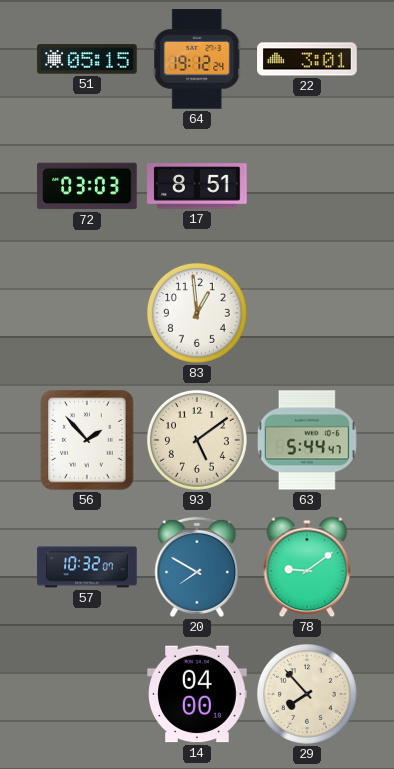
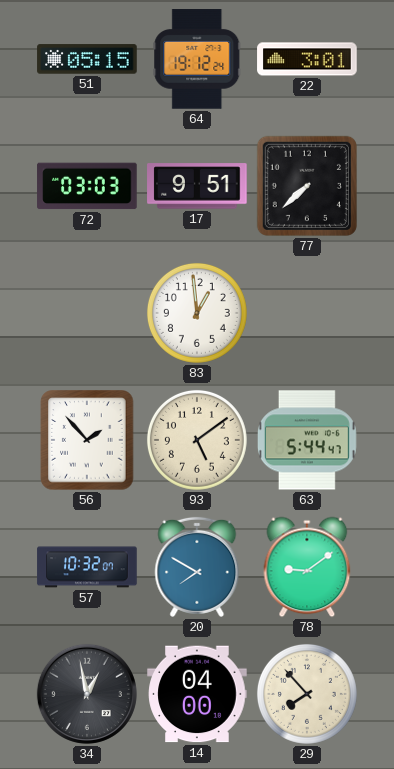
17: 8:51 -> 9:51
77: none -> 7:38
34: none -> 12:58
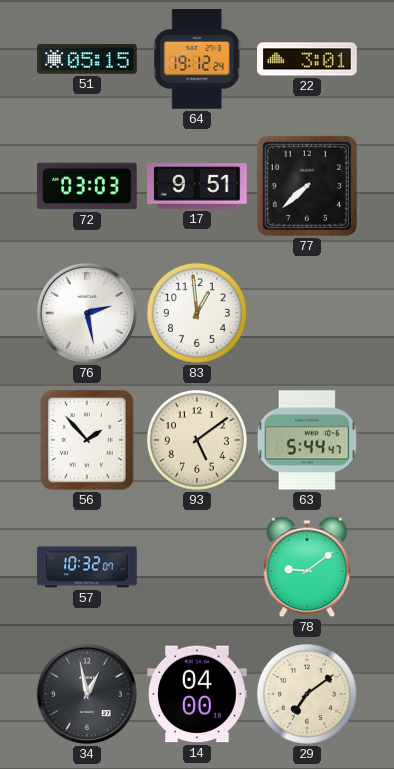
76: none -> 2:28
20: 7:50 -> none
29: 7:53 -> 7:09
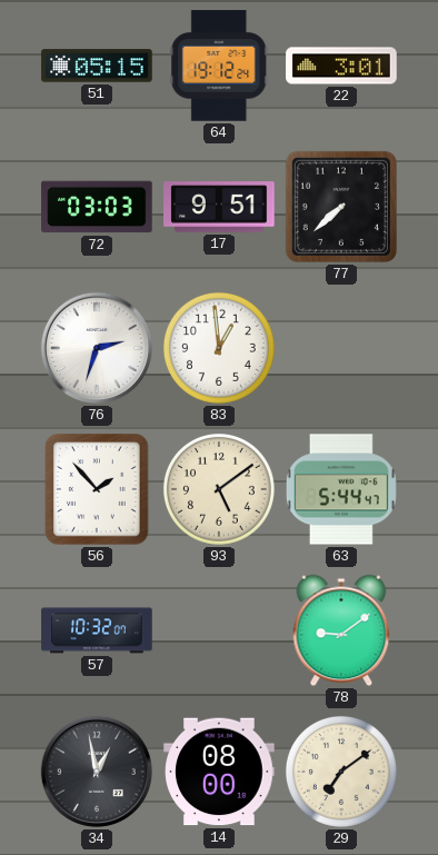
76: 2:28 -> 2:33
14: 04:00 -> 08:00
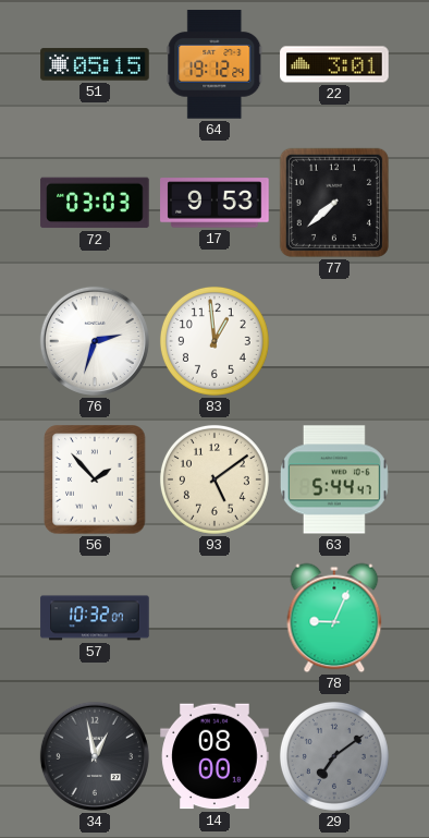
17: 9:51 -> 9:53
78: 9:09 -> 9:04
29 dial: cream -> grey
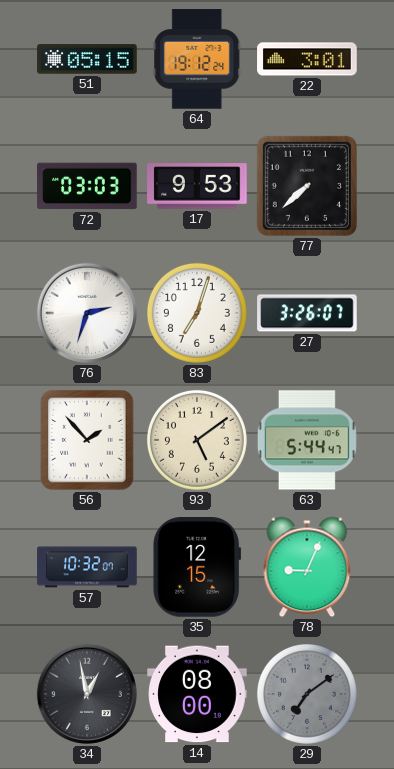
83: 12:59 -> 7:03
27: none -> 3:26
35: none -> 12:15
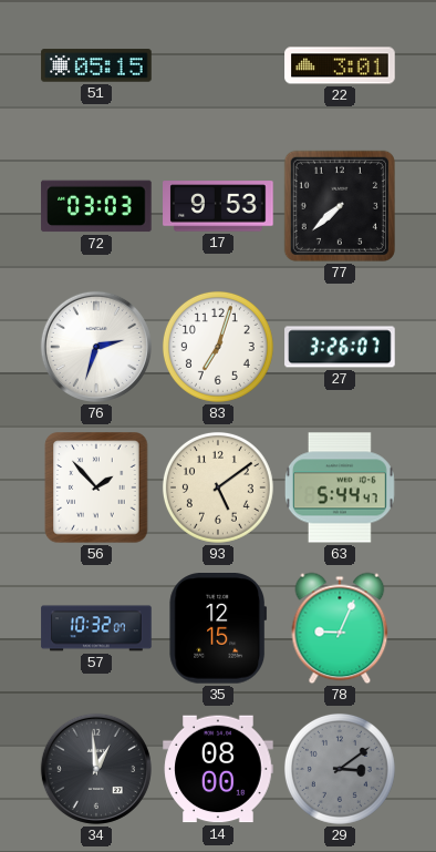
64: 19:12 -> none
34: 12:58 -> 12:59
29: 7:09 -> 3:09
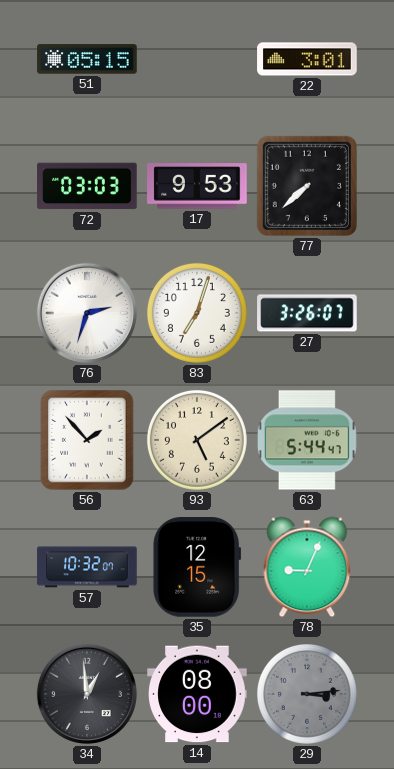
29: 3:09 -> 3:14
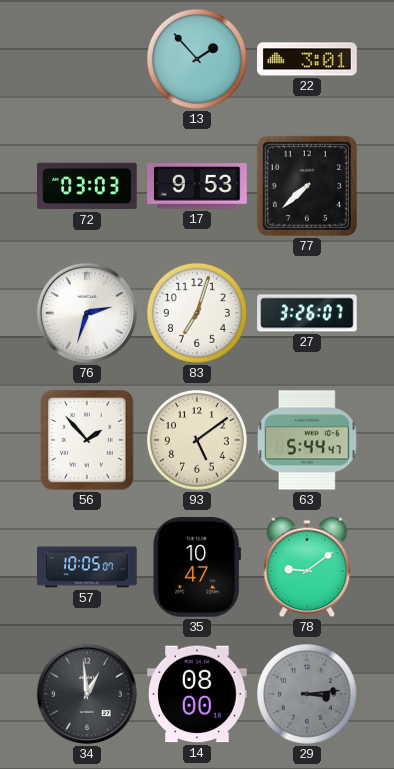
51: 05:15 -> none
13: none -> 1:53
57: 10:32 -> 10:05
35: 12:15 -> 10:47
78: 9:04 -> 9:09
